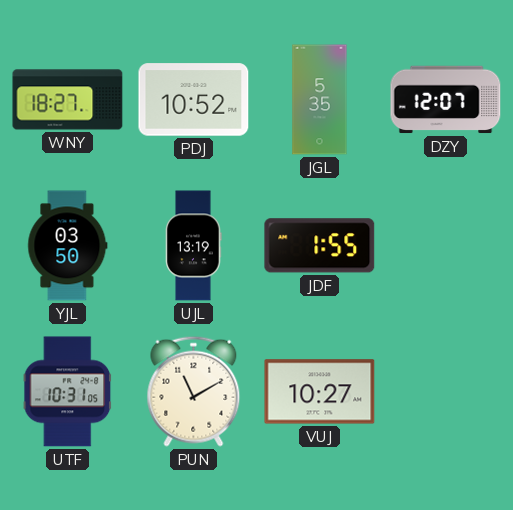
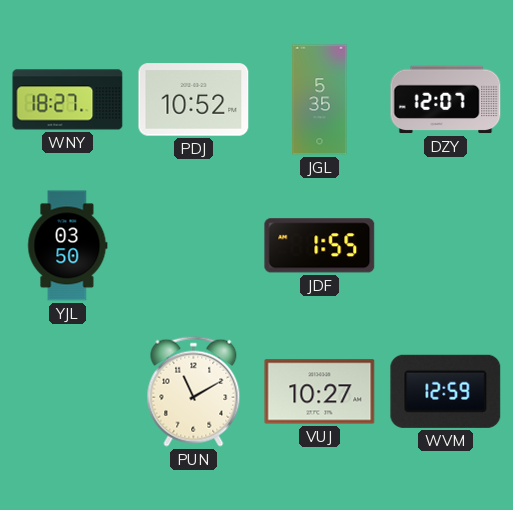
UJL: 13:19 -> none
UTF: 10:31 -> none
WVM: none -> 12:59
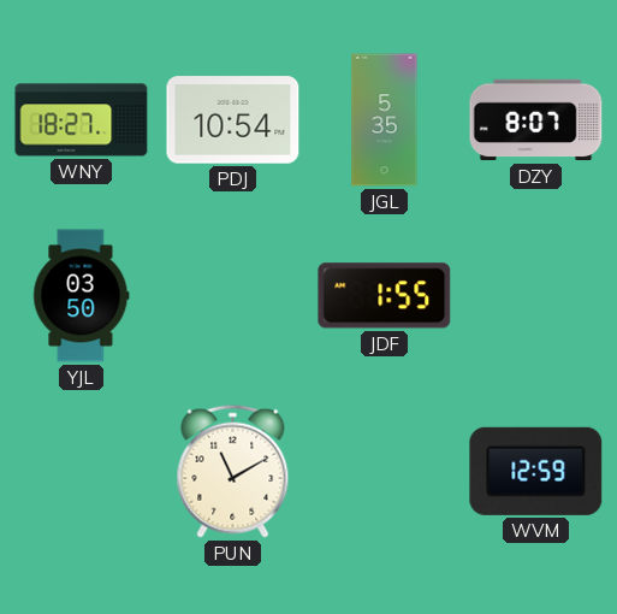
PDJ: 10:52 -> 10:54
DZY: 12:07 -> 8:07
VUJ: 10:27 -> none
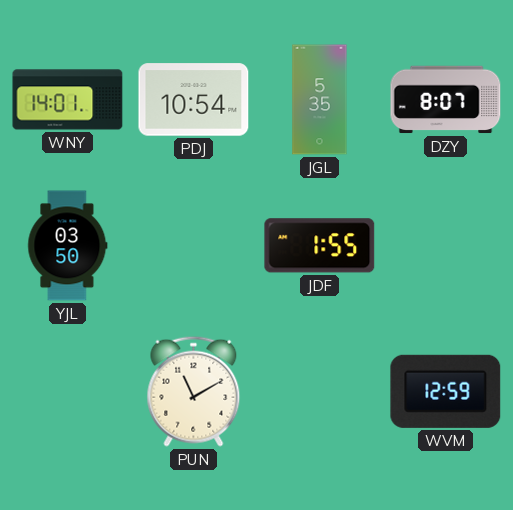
WNY: 18:27 -> 14:01
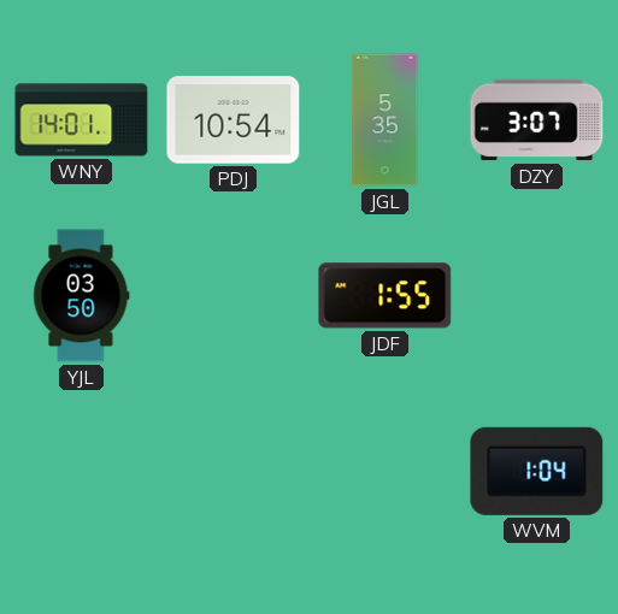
DZY: 8:07 -> 3:07
PUN: 11:10 -> none
WVM: 12:59 -> 1:04
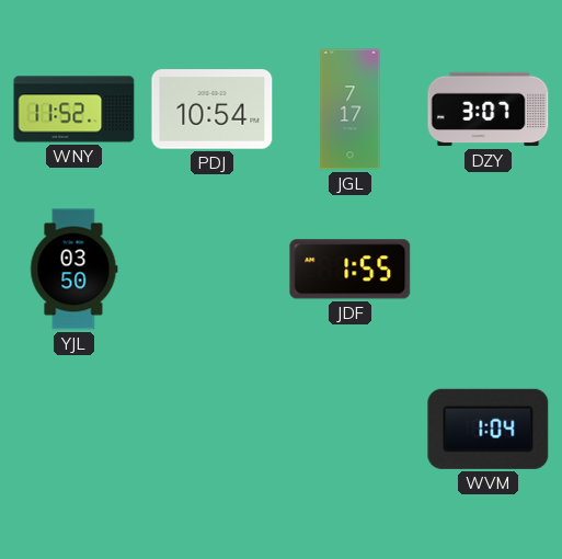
WNY: 14:01 -> 11:52
JGL: 5:35 -> 7:17
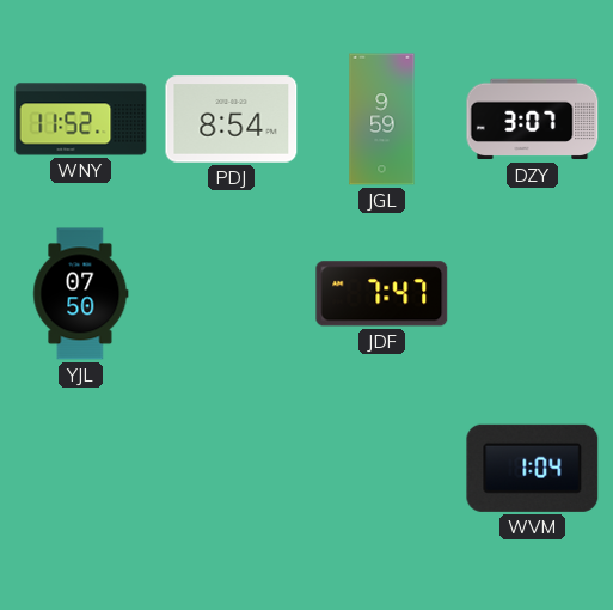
PDJ: 10:54 -> 8:54
JGL: 7:17 -> 9:59
YJL: 03:50 -> 07:50
JDF: 1:55 -> 7:47
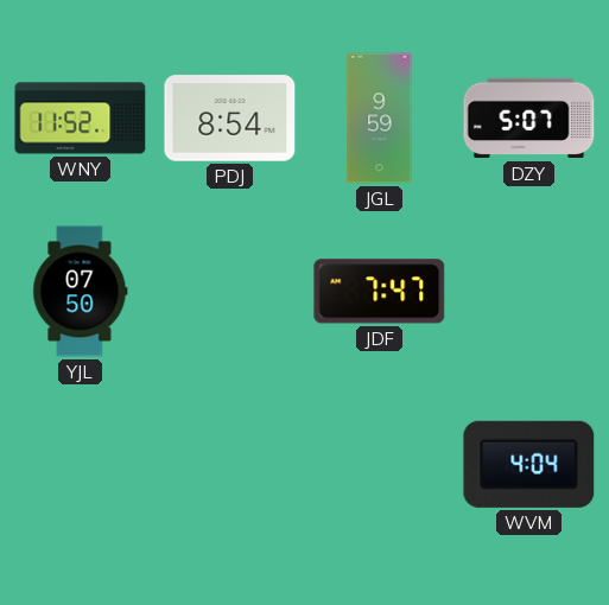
DZY: 3:07 -> 5:07
WVM: 1:04 -> 4:04
